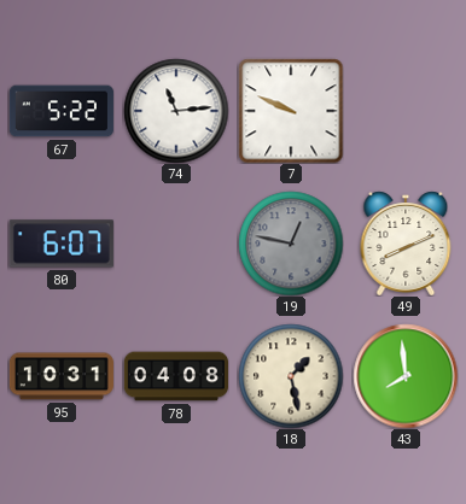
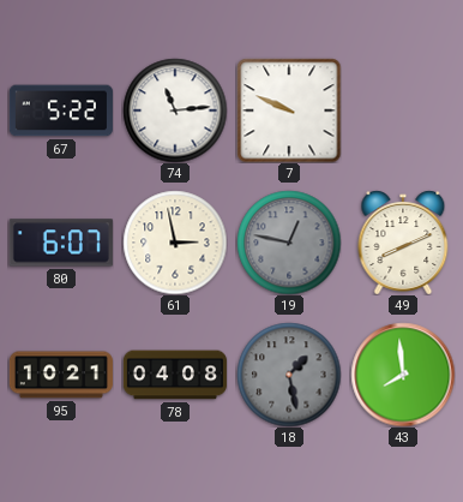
61: none -> 2:58
95: 10:31 -> 10:21
18 dial: cream -> grey
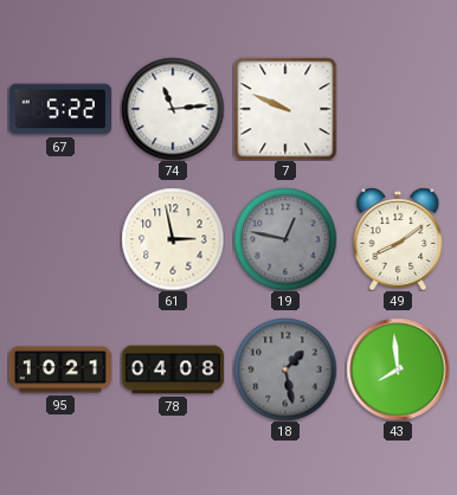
80: 6:07 -> none
49: 8:11 -> 8:09
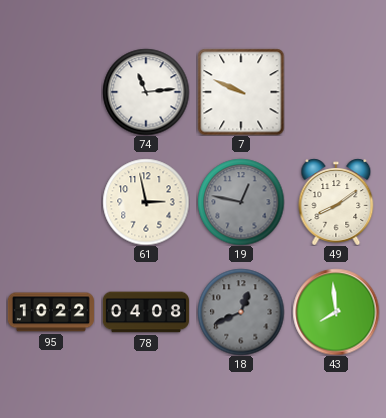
67: 5:22 -> none
95: 10:21 -> 10:22
18: 1:28 -> 12:41
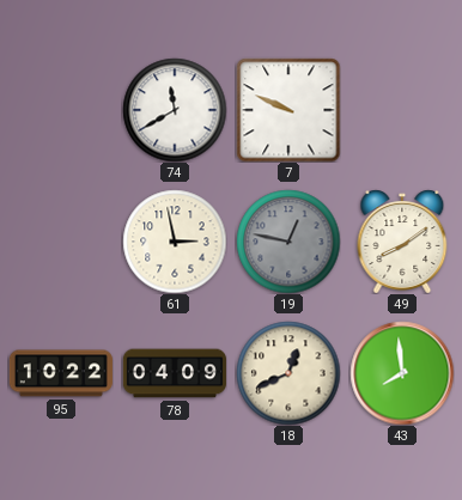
74: 11:14 -> 11:40
78: 04:08 -> 04:09
18 dial: grey -> cream
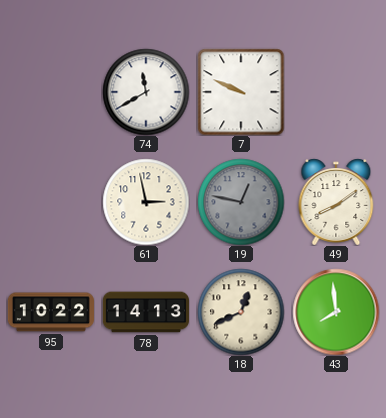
78: 04:09 -> 14:13
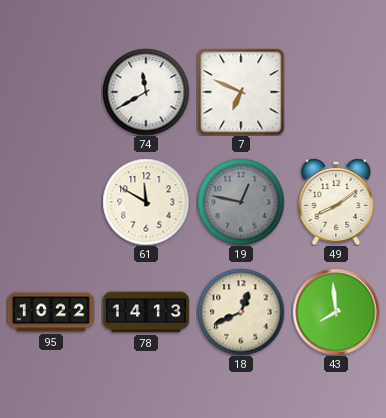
7: 9:49 -> 6:49
61: 2:58 -> 11:50
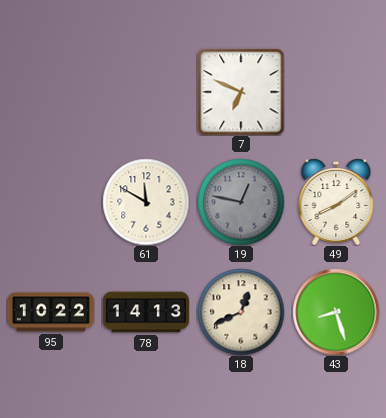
74: 11:40 -> none
43: 7:59 -> 8:27
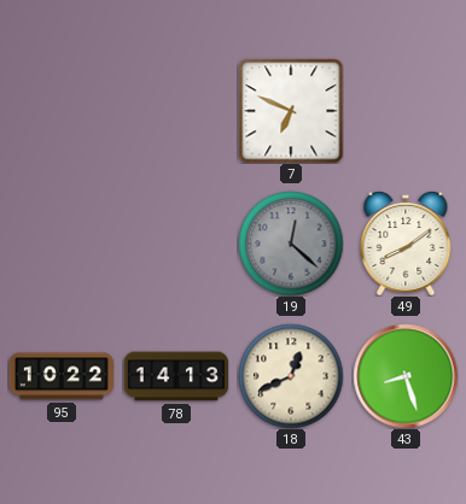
61: 11:50 -> none
19: 12:47 -> 12:22
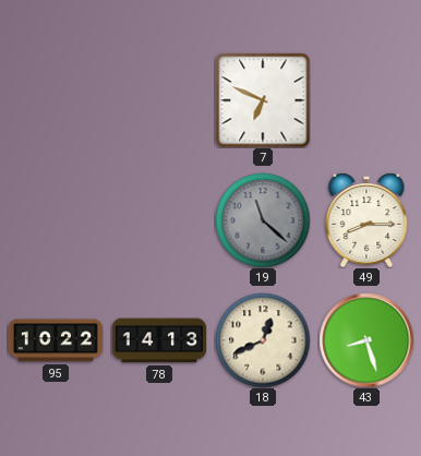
19: 12:22 -> 11:22
49: 8:09 -> 8:15
